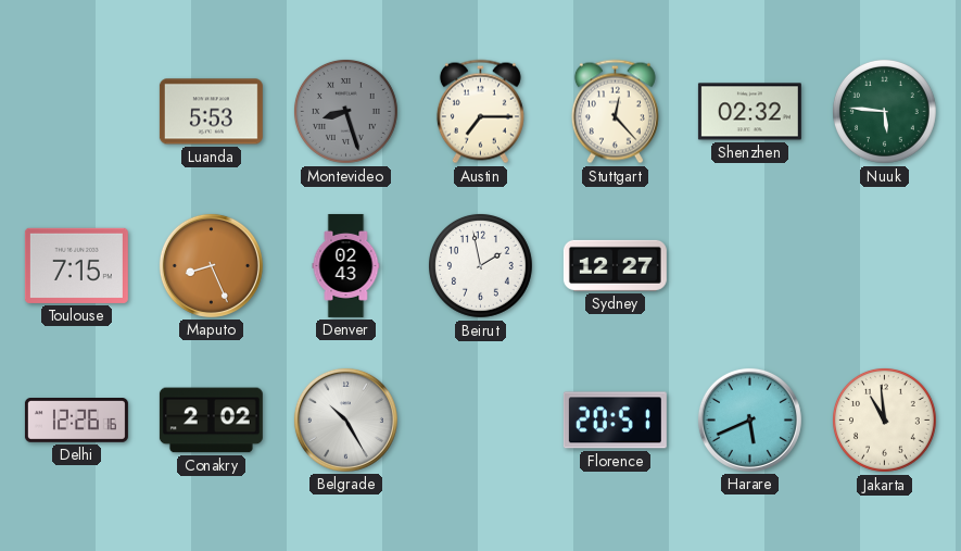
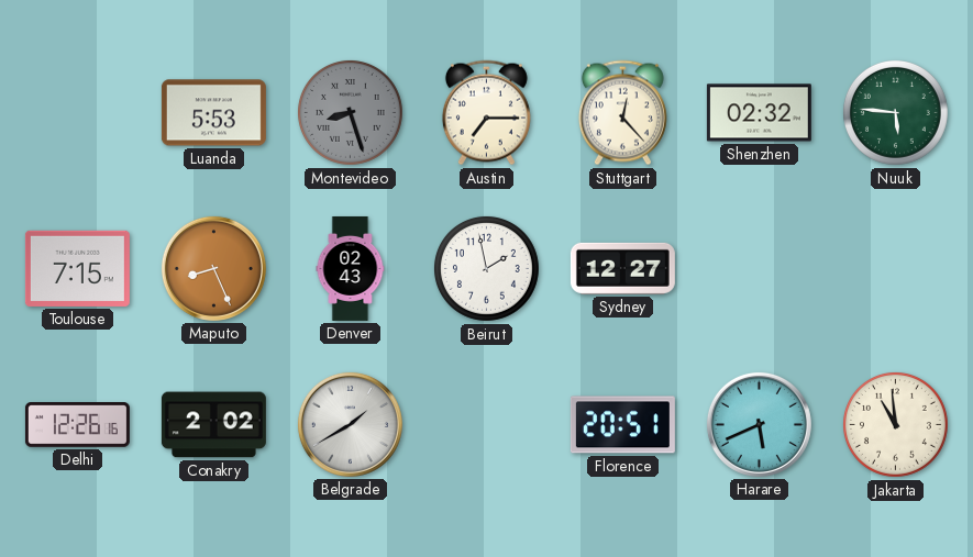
Belgrade: 10:25 -> 1:40
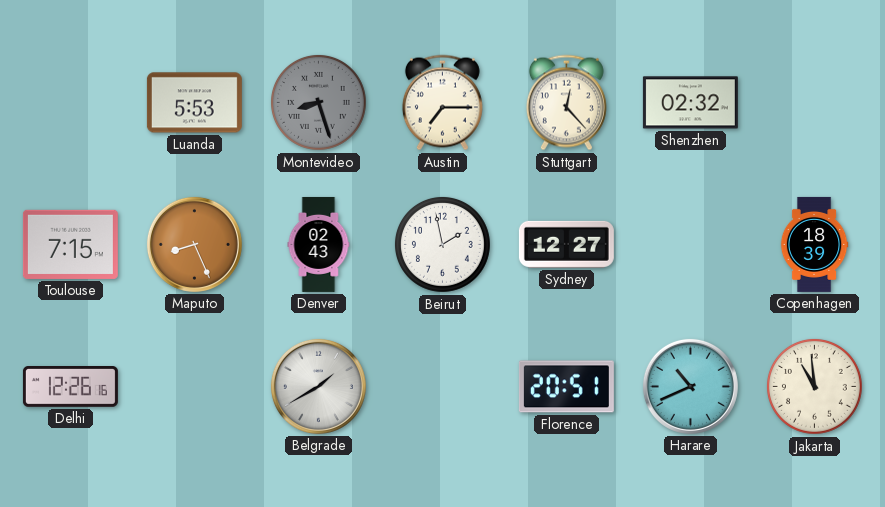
Nuuk: 5:46 -> none
Copenhagen: none -> 18:39
Conakry: 2:02 -> none
Harare: 5:41 -> 10:41
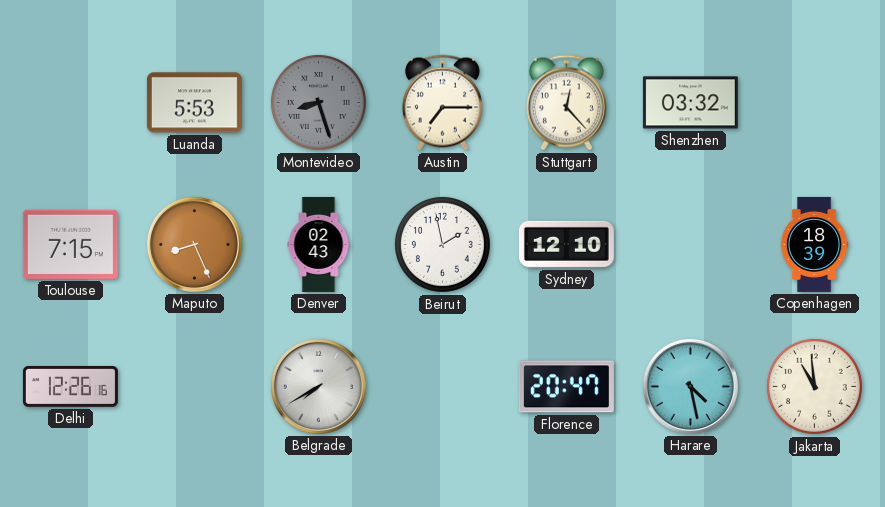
Shenzhen: 02:32 -> 03:32
Sydney: 12:27 -> 12:10
Belgrade: 1:40 -> 7:40
Florence: 20:51 -> 20:47
Harare: 10:41 -> 4:28
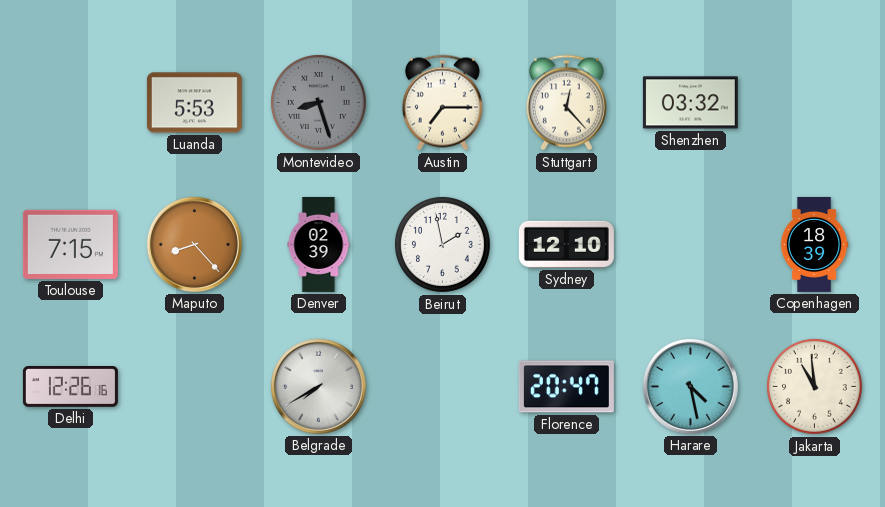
Maputo: 8:26 -> 8:23
Denver: 02:43 -> 02:39
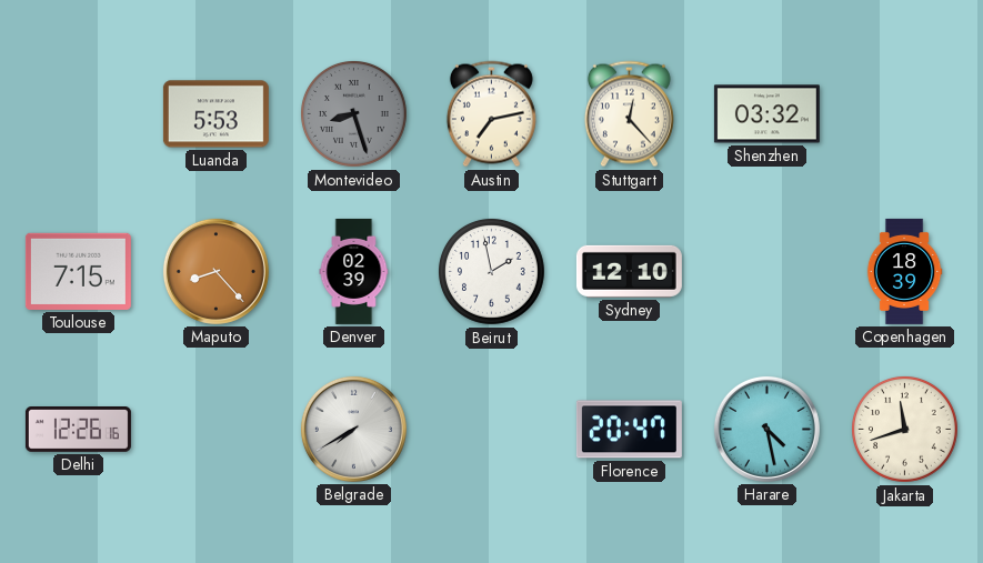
Austin: 7:15 -> 7:13
Jakarta: 10:59 -> 11:42
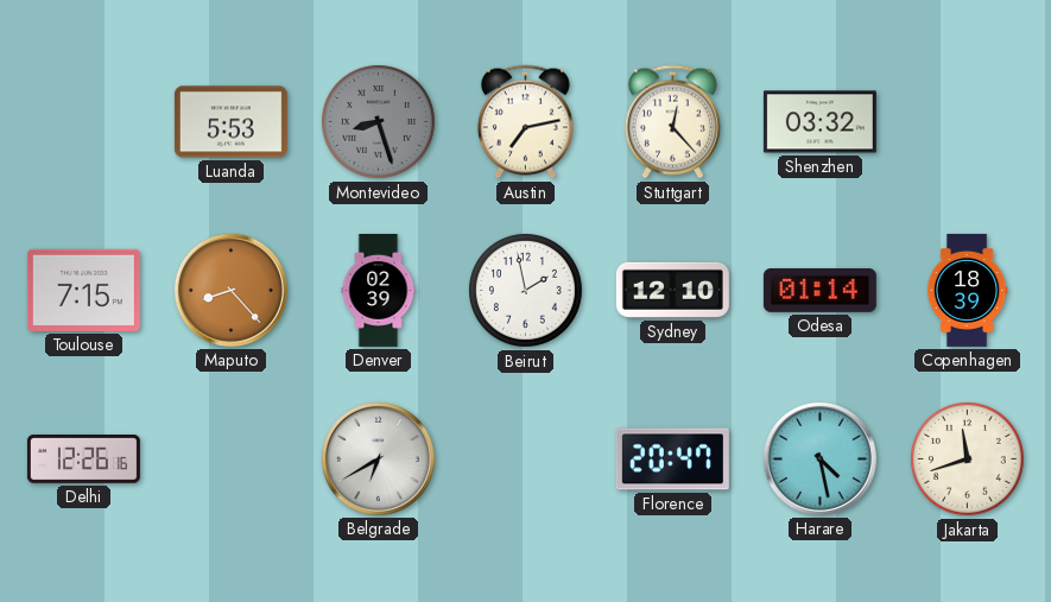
Odesa: none -> 01:14
Belgrade: 7:40 -> 6:40
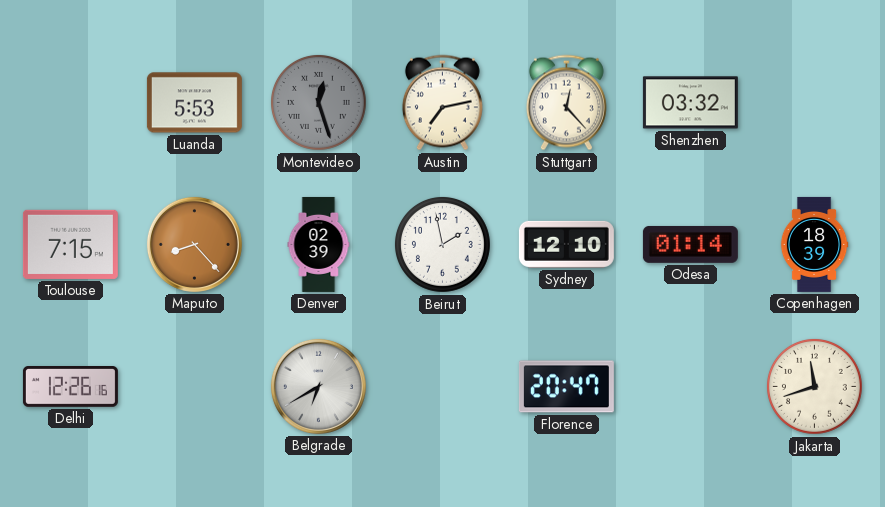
Montevideo: 8:27 -> 12:27
Harare: 4:28 -> none
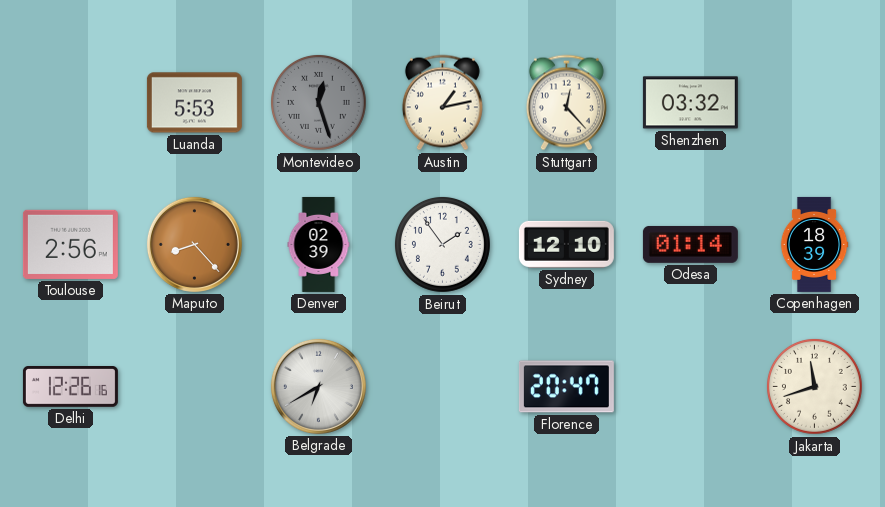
Austin: 7:13 -> 1:13
Toulouse: 7:15 -> 2:56
Beirut: 1:58 -> 1:54
